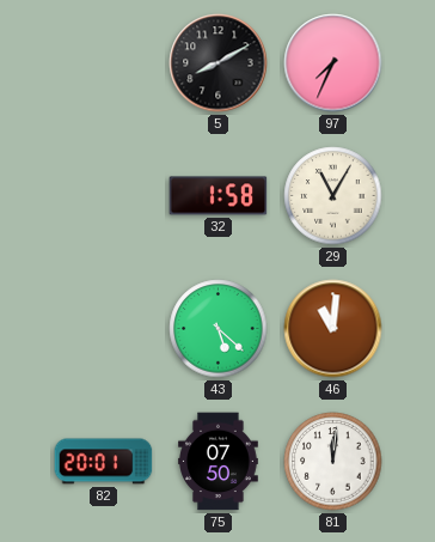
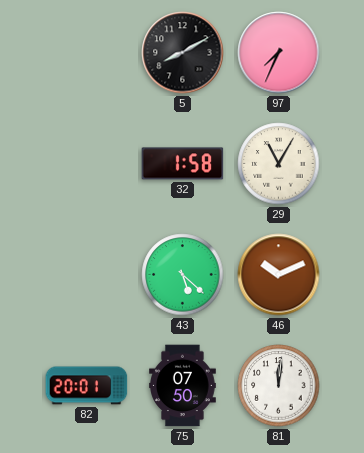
46: 11:01 -> 10:11
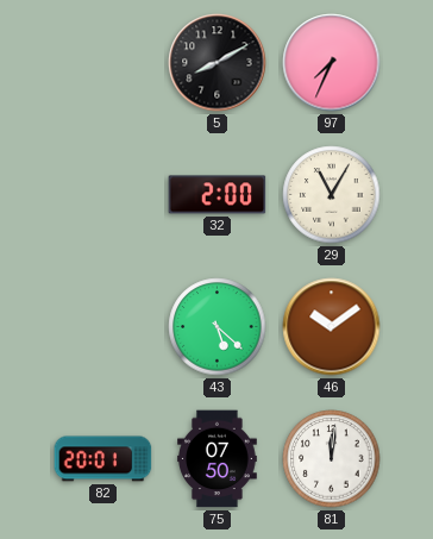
32: 1:58 -> 2:00
46: 10:11 -> 10:09
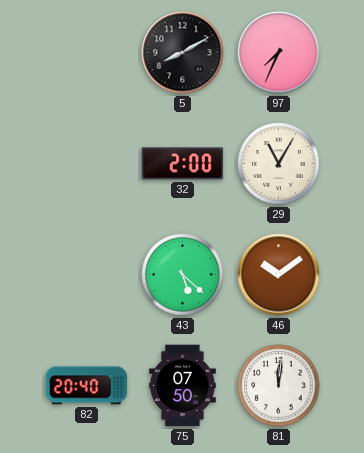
82: 20:01 -> 20:40
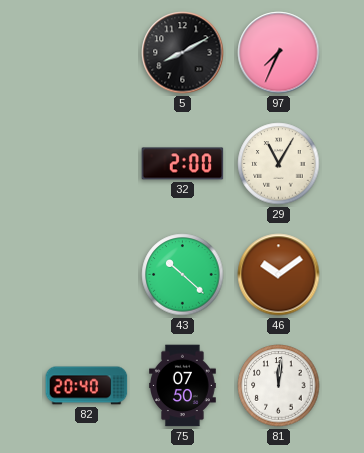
43: 5:22 -> 10:22
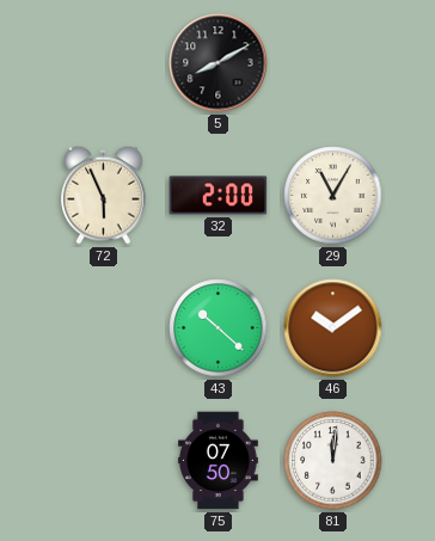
97: 7:34 -> none
72: none -> 5:56
82: 20:40 -> none
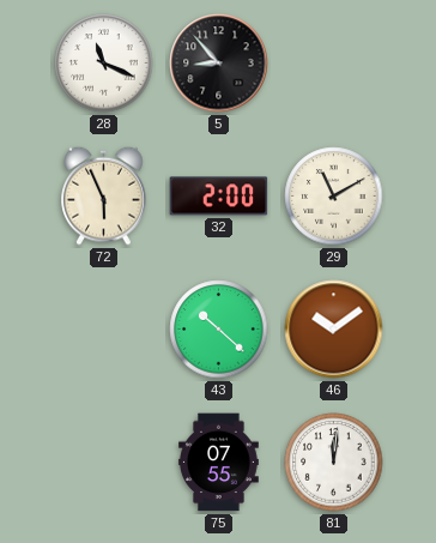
28: none -> 11:19
5: 8:10 -> 8:53
29: 11:05 -> 11:10
75: 07:50 -> 07:55
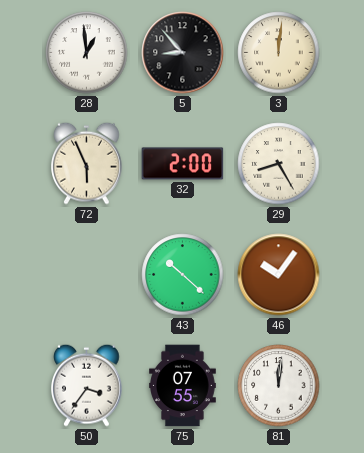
28: 11:19 -> 12:59
3: none -> 12:01
29: 11:10 -> 8:25
46: 10:09 -> 10:06
50: none -> 3:36
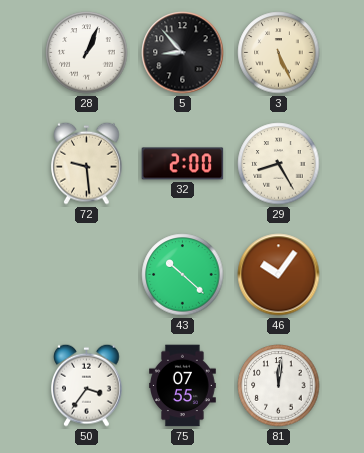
28: 12:59 -> 1:04
3: 12:01 -> 5:26
72: 5:56 -> 9:29
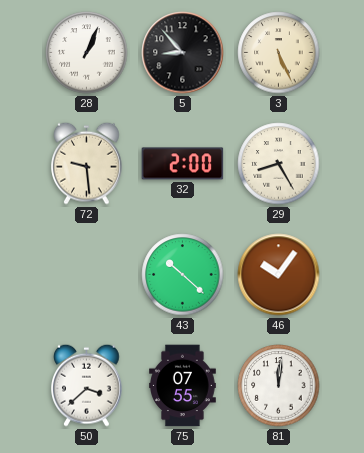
50: 3:36 -> 3:38
